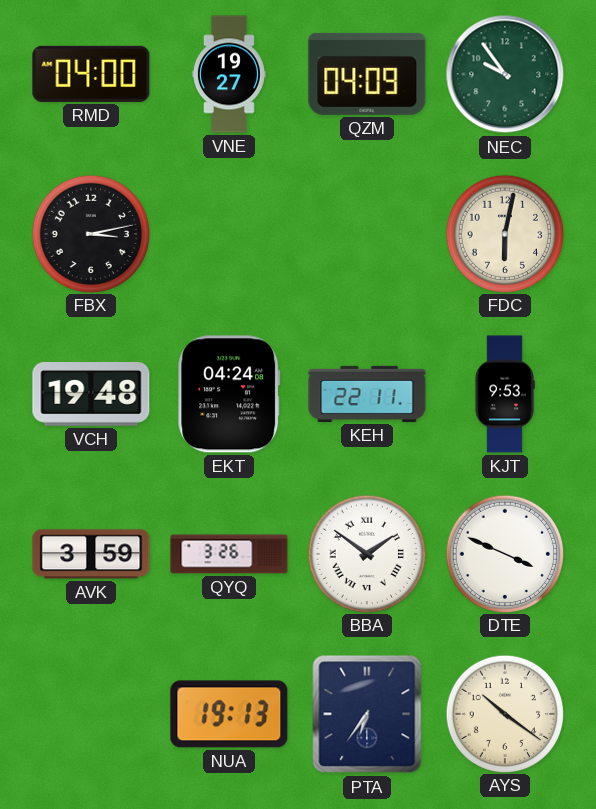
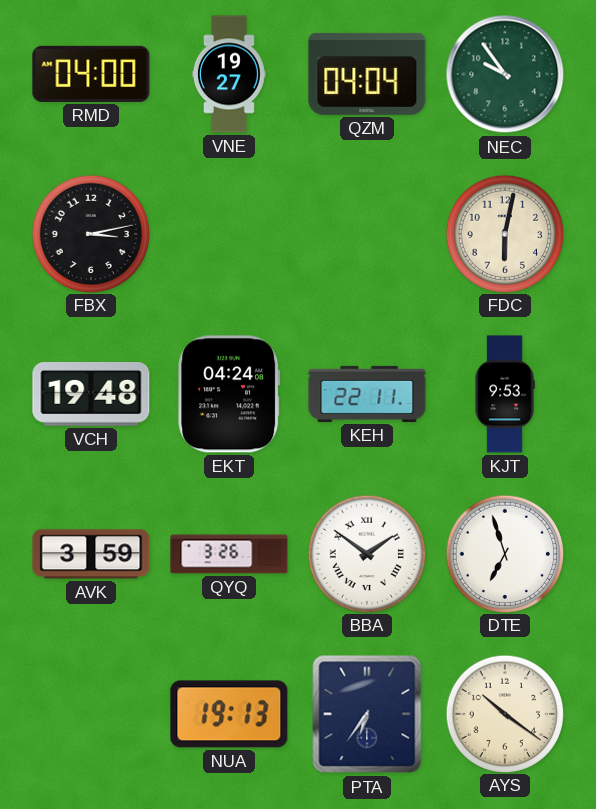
QZM: 04:09 -> 04:04
DTE: 3:49 -> 6:57
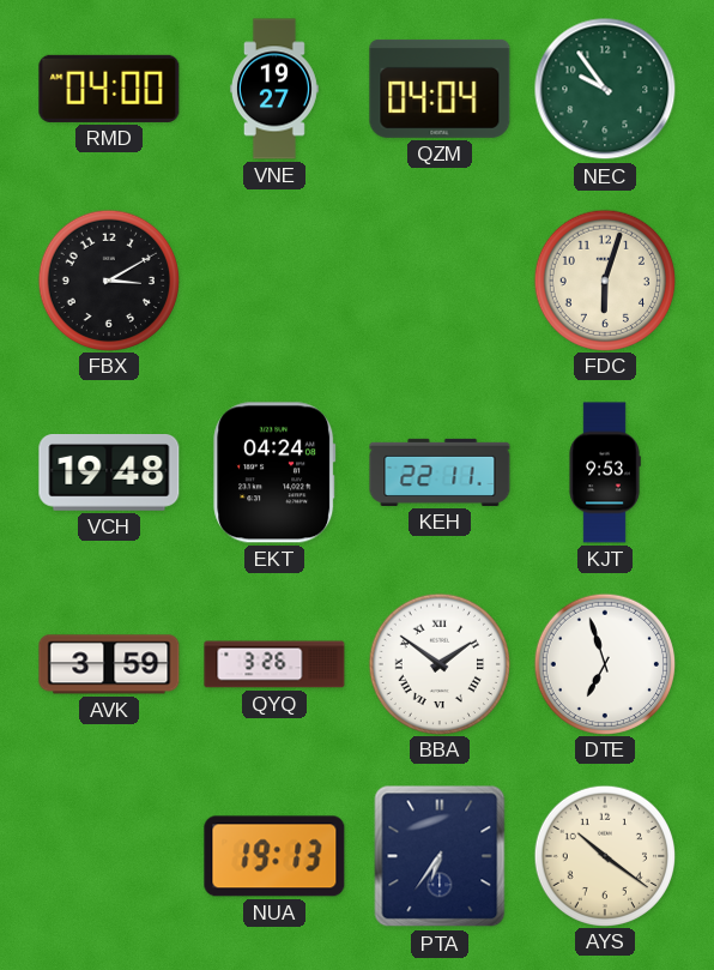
FBX: 3:13 -> 3:10
FDC: 6:02 -> 6:03
